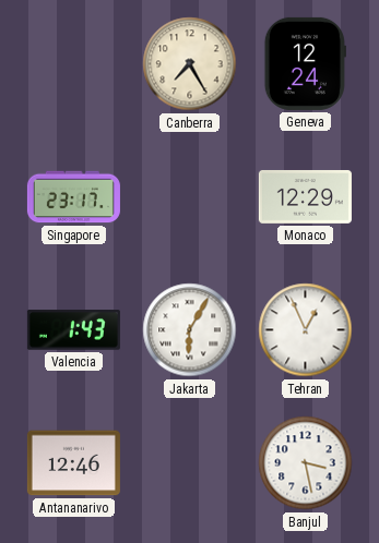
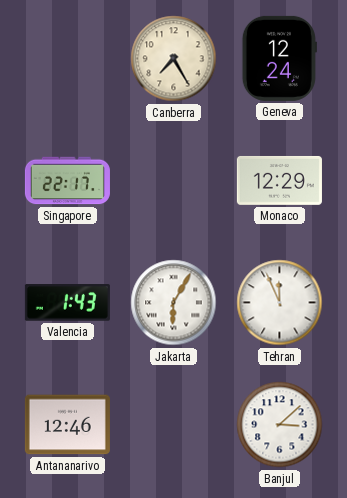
Singapore: 23:17 -> 22:17
Tehran: 12:56 -> 11:56
Banjul: 3:28 -> 3:08
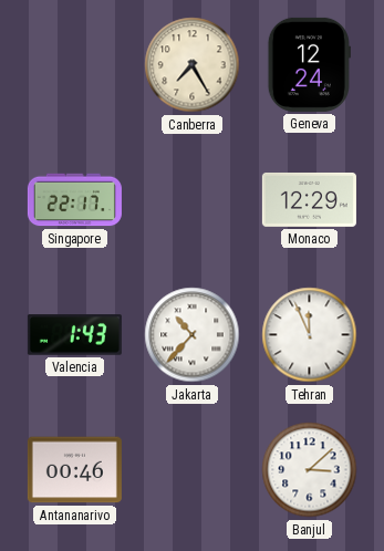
Jakarta: 6:05 -> 10:37
Antananarivo: 12:46 -> 00:46
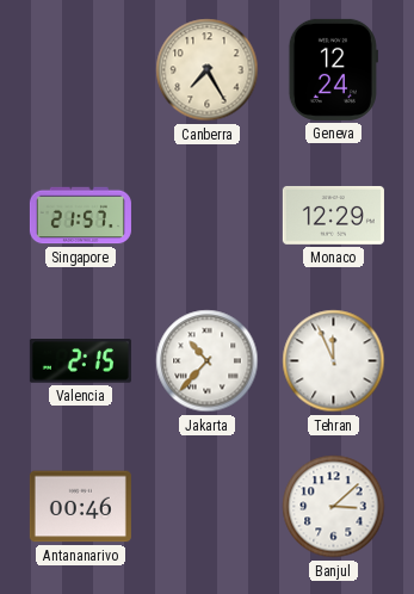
Singapore: 22:17 -> 21:57
Valencia: 1:43 -> 2:15
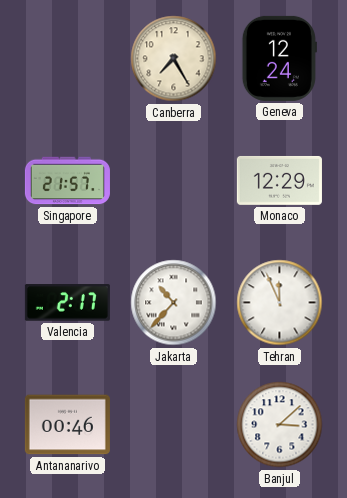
Valencia: 2:15 -> 2:17
